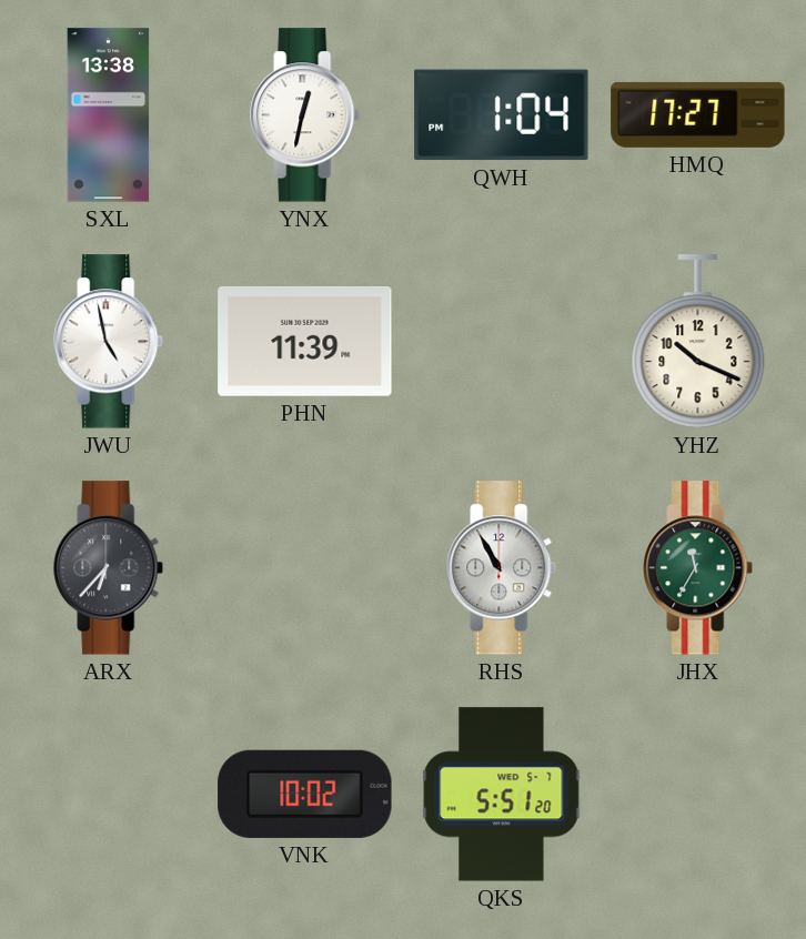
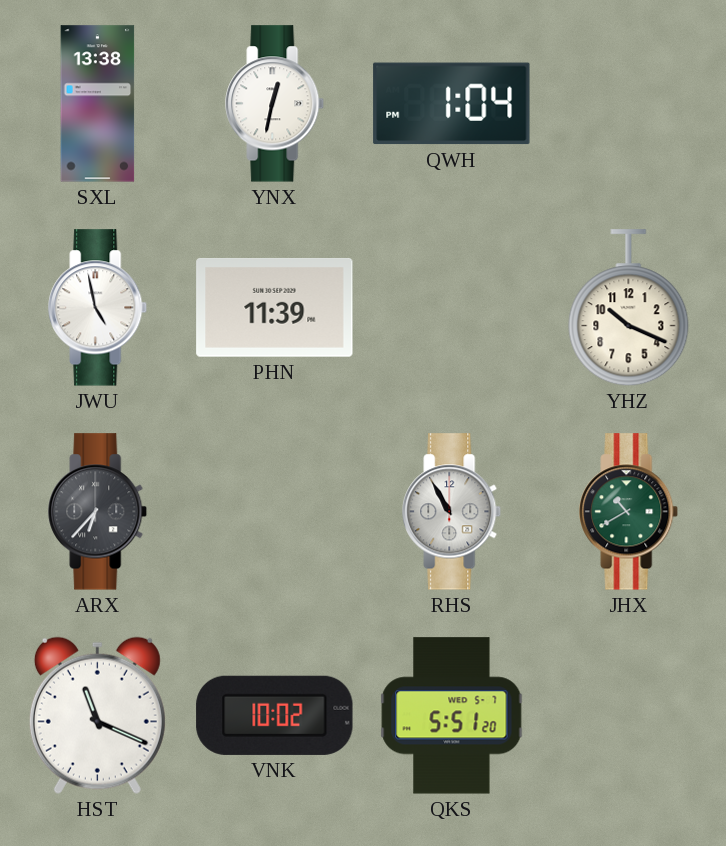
HMQ: 17:27 -> none
JHX: 11:35 -> 10:40
HST: none -> 11:19
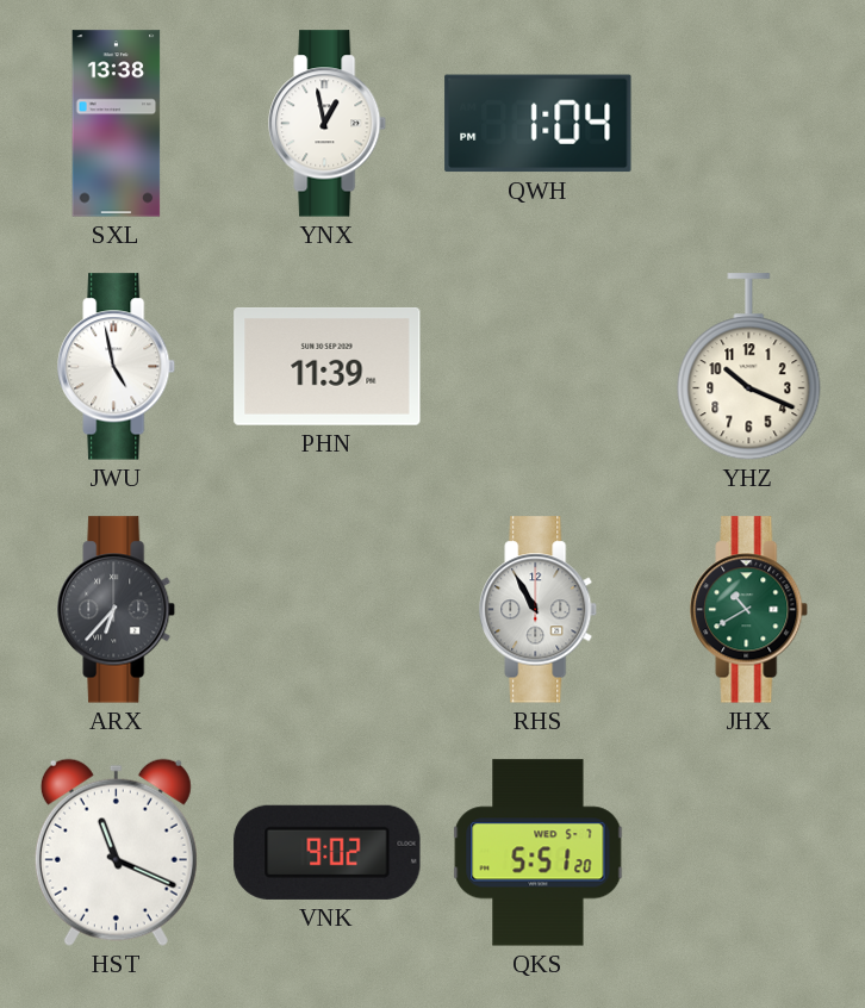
YNX: 12:32 -> 12:58
VNK: 10:02 -> 9:02
